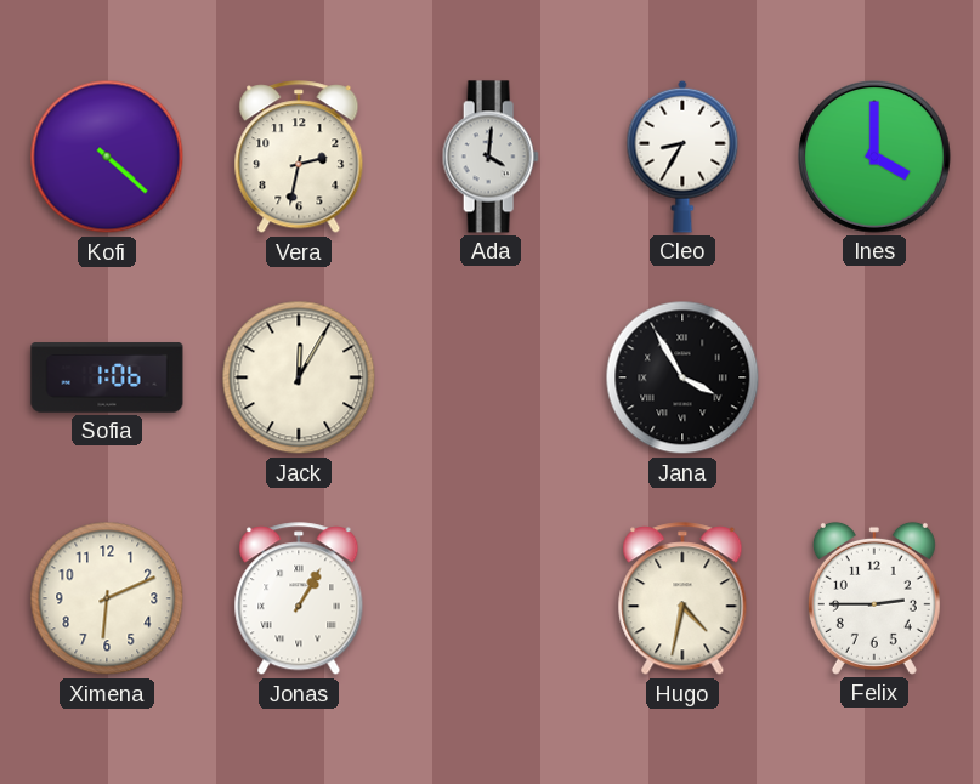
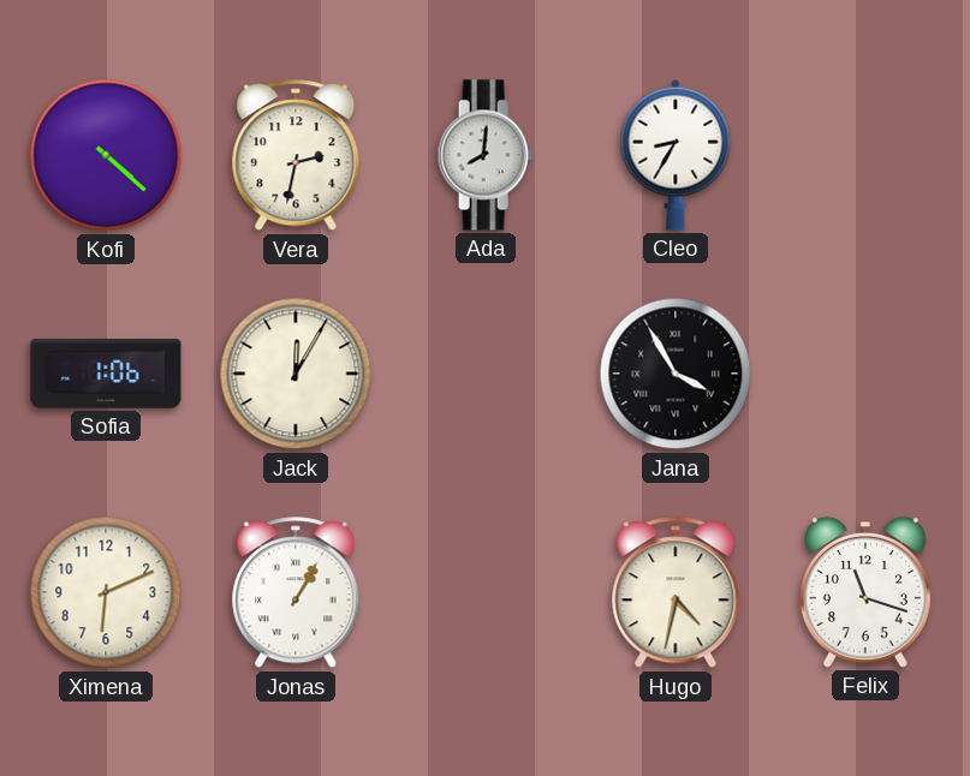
Ada: 4:01 -> 8:01
Ines: 4:00 -> none
Felix: 2:45 -> 11:18
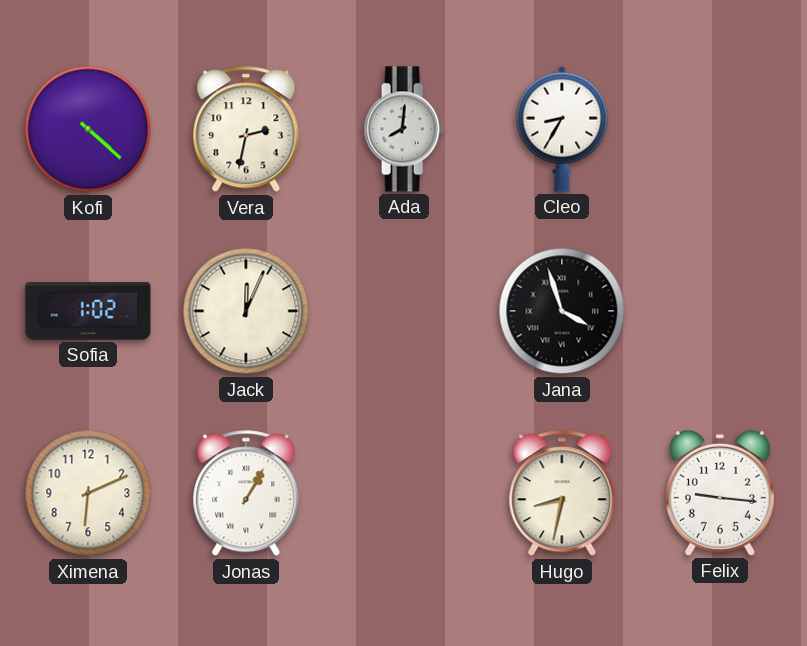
Sofia: 1:06 -> 1:02
Jack: 12:05 -> 12:04
Jana: 3:55 -> 3:57
Hugo: 4:32 -> 8:32
Felix: 11:18 -> 9:16
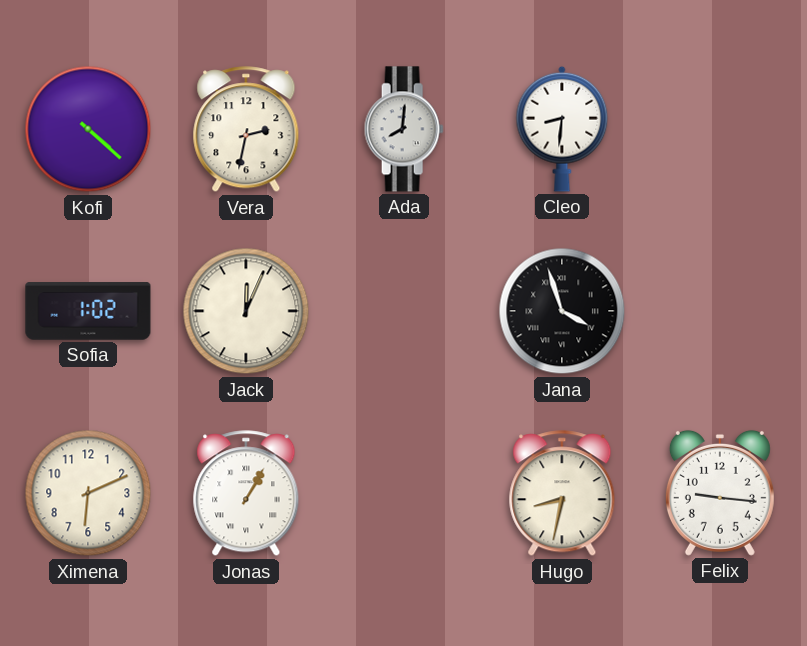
Cleo: 8:35 -> 8:31
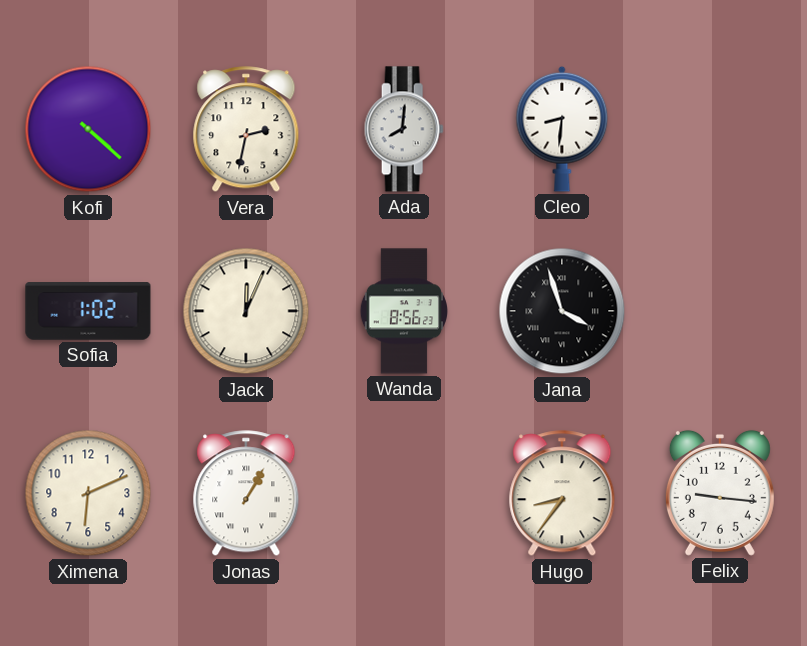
Wanda: none -> 8:56
Hugo: 8:32 -> 8:36
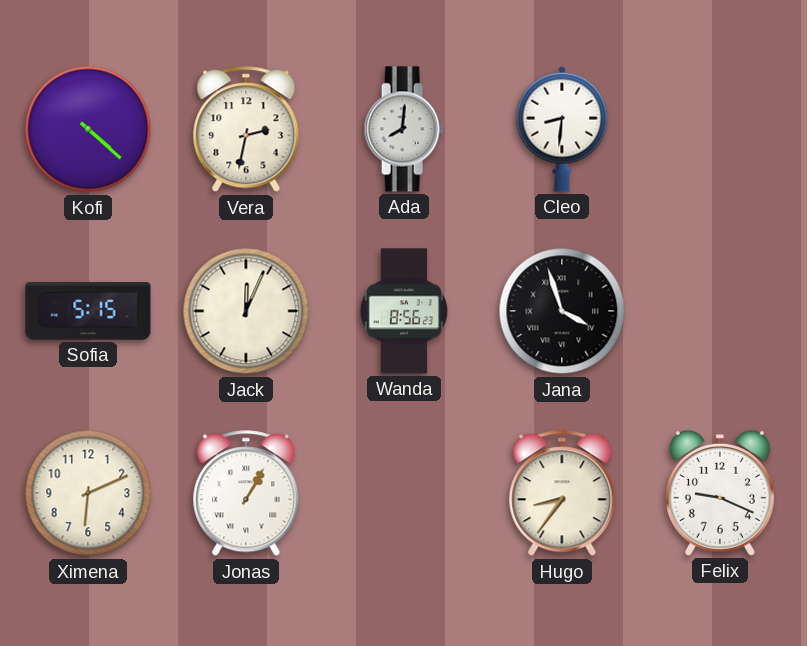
Sofia: 1:02 -> 5:15
Felix: 9:16 -> 9:19
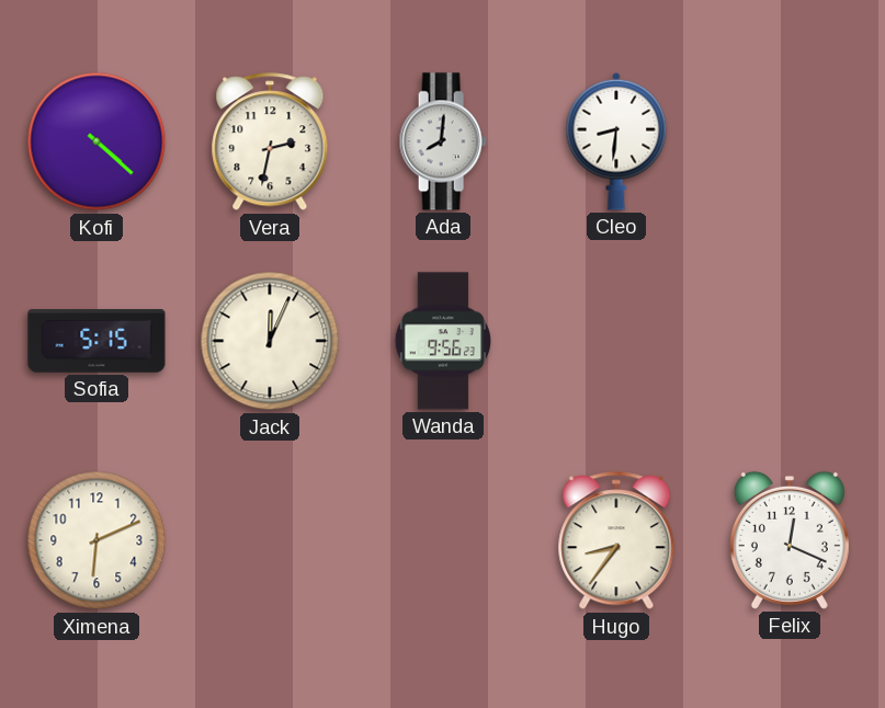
Wanda: 8:56 -> 9:56
Jana: 3:57 -> none
Jonas: 1:05 -> none
Felix: 9:19 -> 12:19
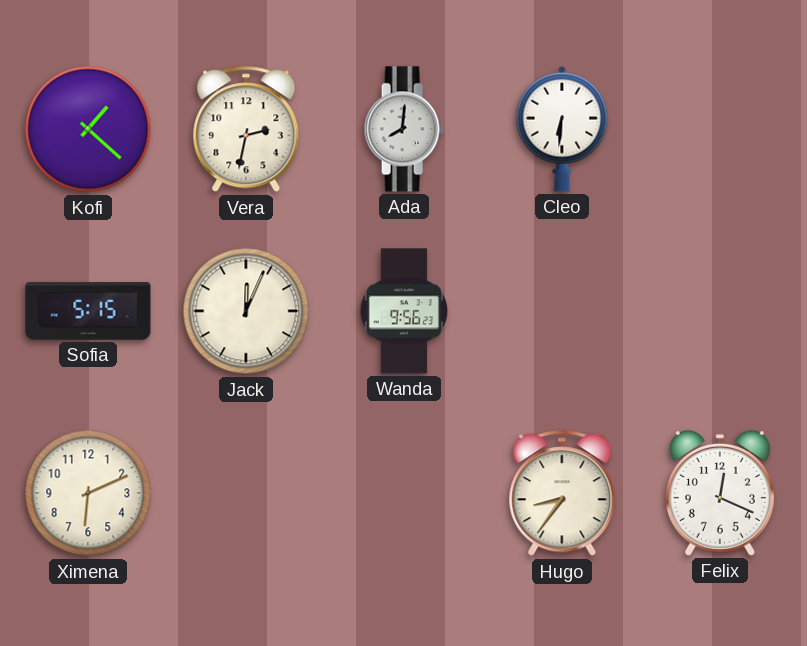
Kofi: 4:22 -> 1:22
Cleo: 8:31 -> 6:31
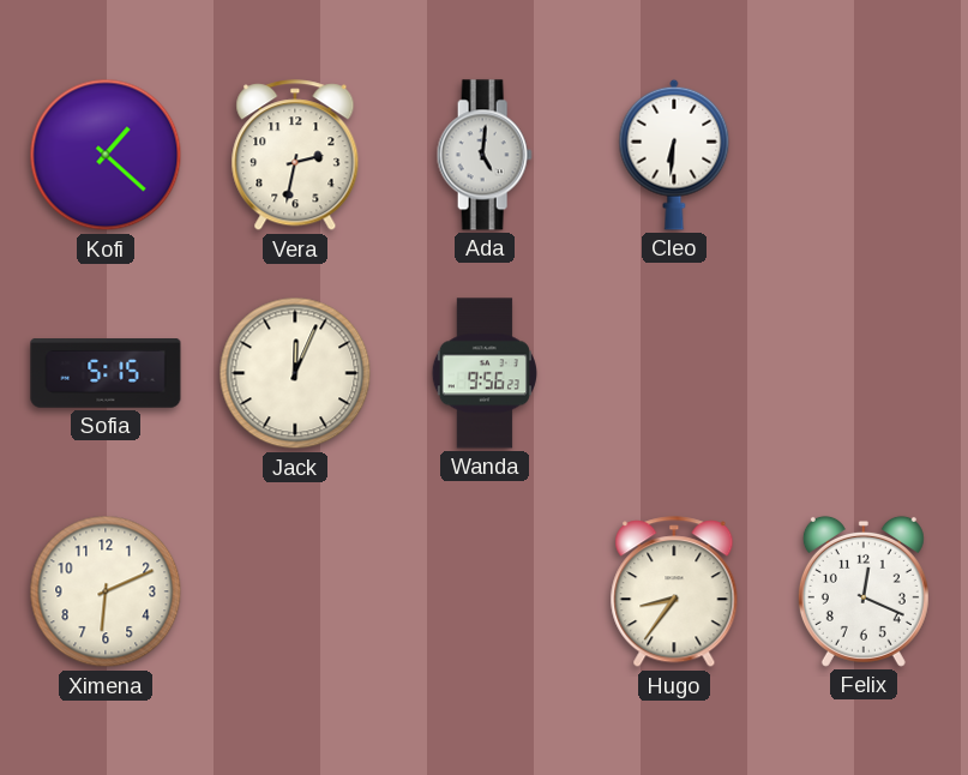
Ada: 8:01 -> 5:01
